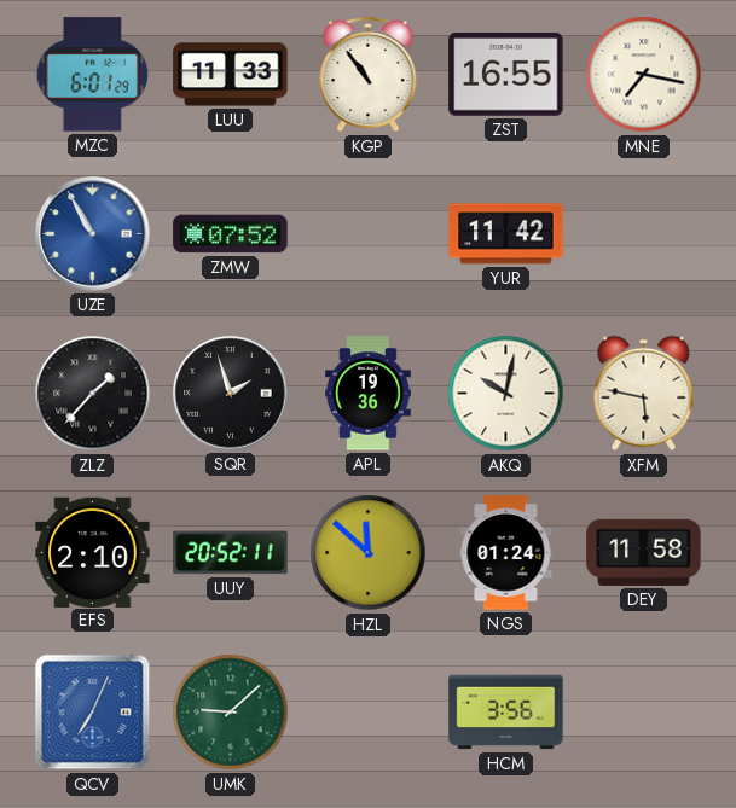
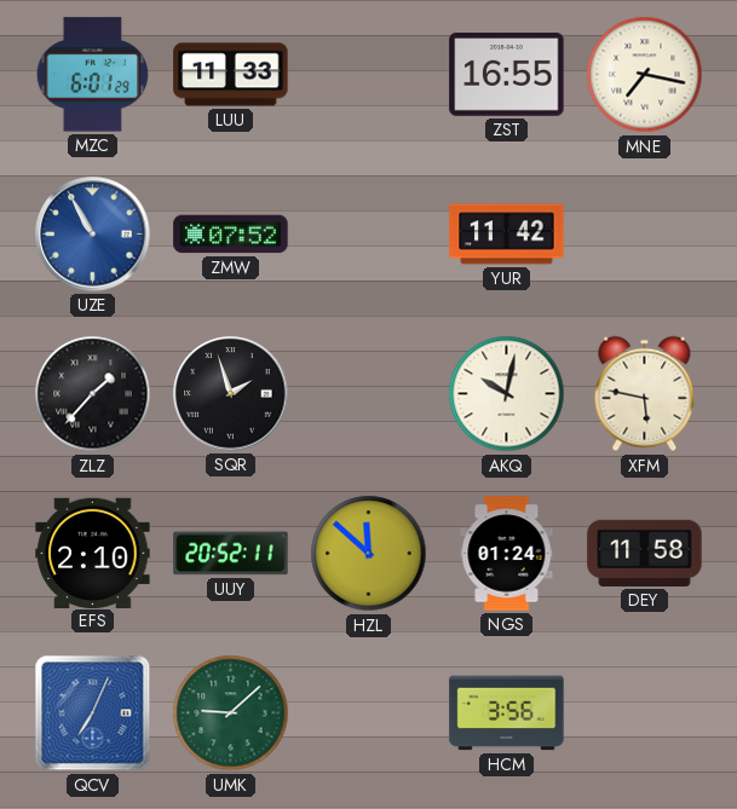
KGP: 10:54 -> none
APL: 19:36 -> none
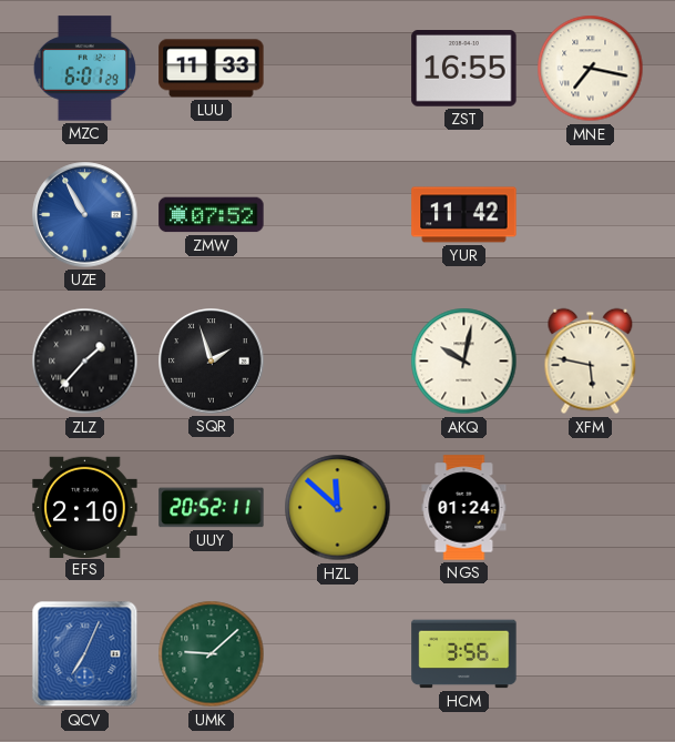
DEY: 11:58 -> none
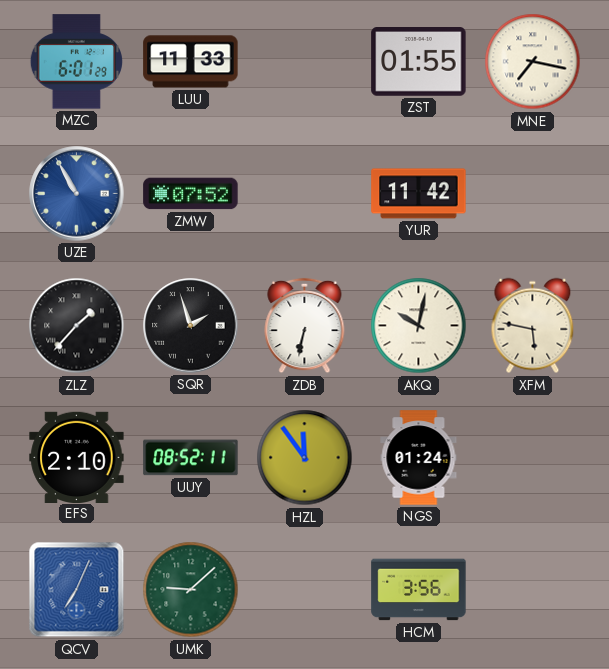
ZST: 16:55 -> 01:55
ZDB: none -> 6:32
UUY: 20:52 -> 08:52
HZL: 11:52 -> 11:54
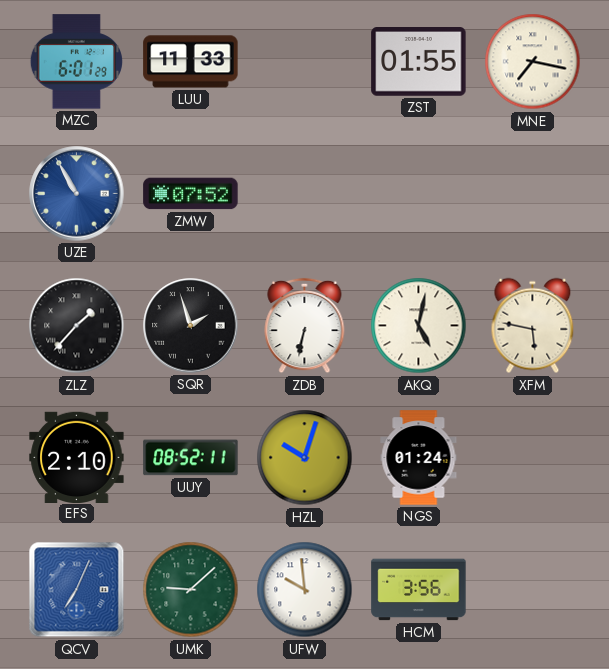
YUR: 11:42 -> none
AKQ: 10:02 -> 5:02
HZL: 11:54 -> 10:03
UFW: none -> 9:59
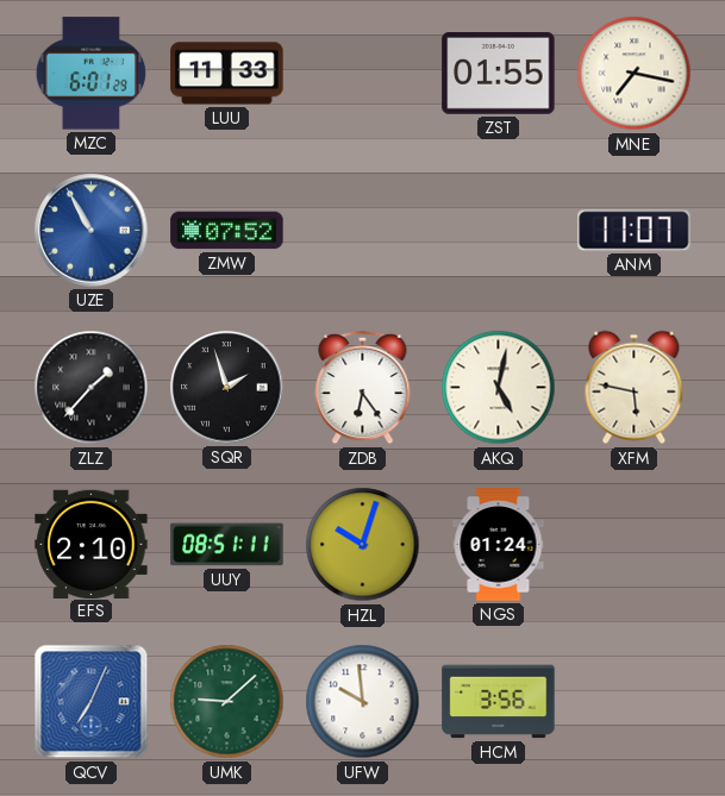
ANM: none -> 11:07
ZDB: 6:32 -> 6:24
UUY: 08:52 -> 08:51
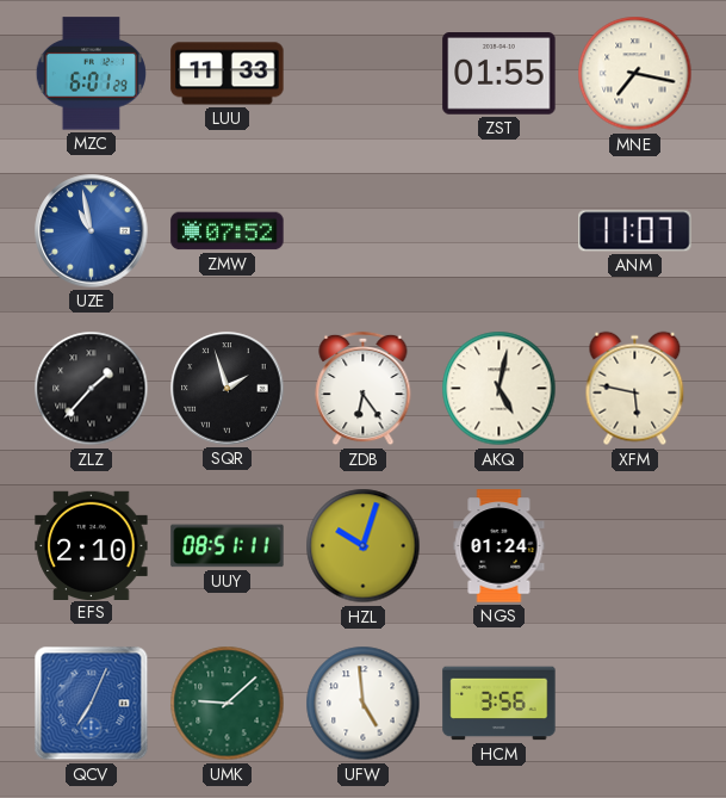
UZE: 10:55 -> 10:58
UFW: 9:59 -> 4:59
